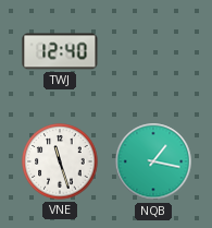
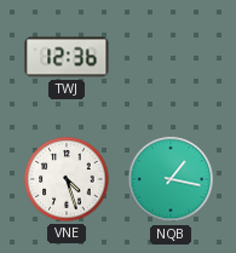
TWJ: 12:40 -> 12:36
VNE: 11:27 -> 4:27
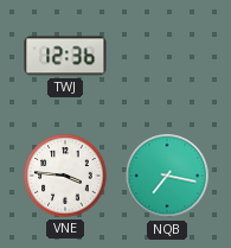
VNE: 4:27 -> 3:46
NQB: 1:17 -> 7:17
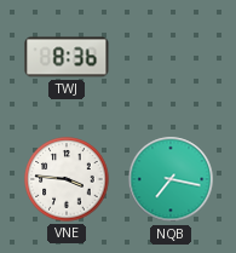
TWJ: 12:36 -> 8:36
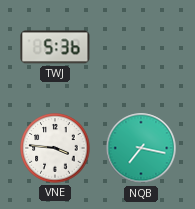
TWJ: 8:36 -> 5:36
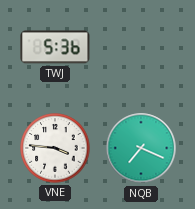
NQB: 7:17 -> 7:19
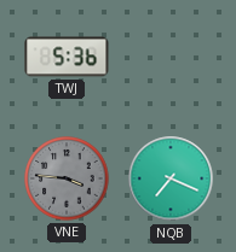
VNE dial: white -> grey
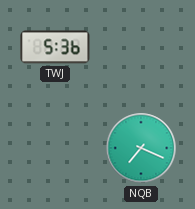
VNE: 3:46 -> none
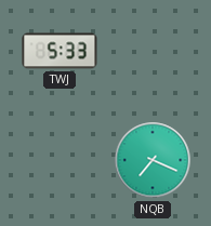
TWJ: 5:36 -> 5:33
